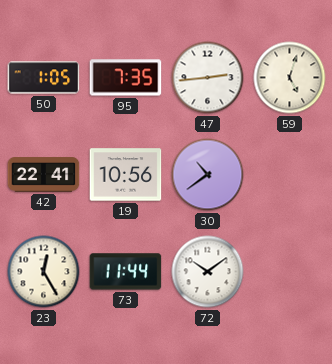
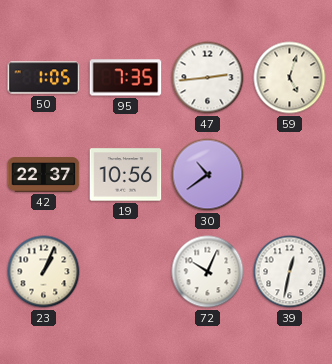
42: 22:41 -> 22:37
23: 12:25 -> 1:04
73: 11:44 -> none
72: 10:09 -> 10:04
39: none -> 12:32
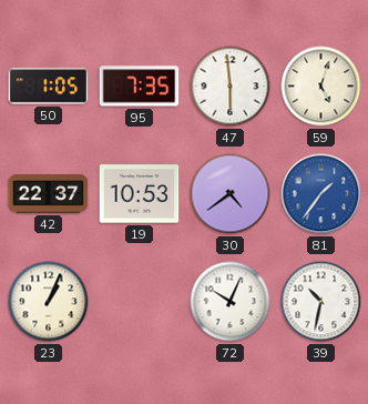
47: 2:44 -> 5:59
19: 10:56 -> 10:53
30: 10:39 -> 4:39
81: none -> 1:36
39: 12:32 -> 10:32
